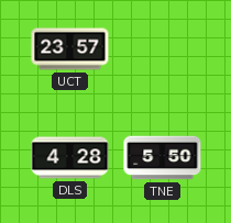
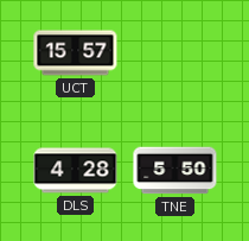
UCT: 23:57 -> 15:57
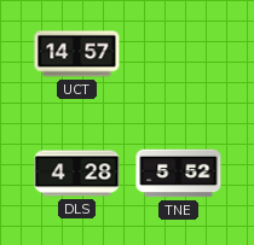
UCT: 15:57 -> 14:57
TNE: 5:50 -> 5:52
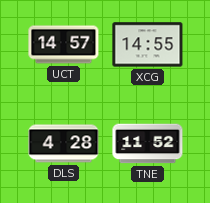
XCG: none -> 14:55
TNE: 5:52 -> 11:52
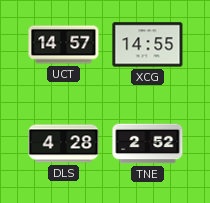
TNE: 11:52 -> 2:52
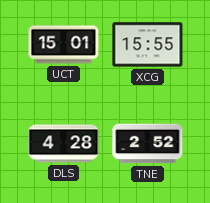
UCT: 14:57 -> 15:01
XCG: 14:55 -> 15:55
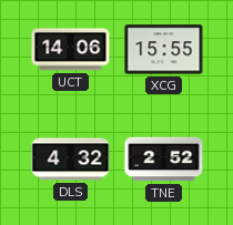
UCT: 15:01 -> 14:06
DLS: 4:28 -> 4:32
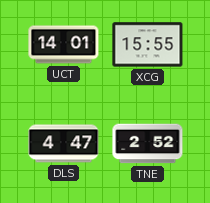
UCT: 14:06 -> 14:01
DLS: 4:32 -> 4:47
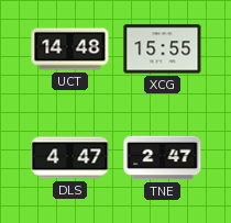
UCT: 14:01 -> 14:48
TNE: 2:52 -> 2:47
